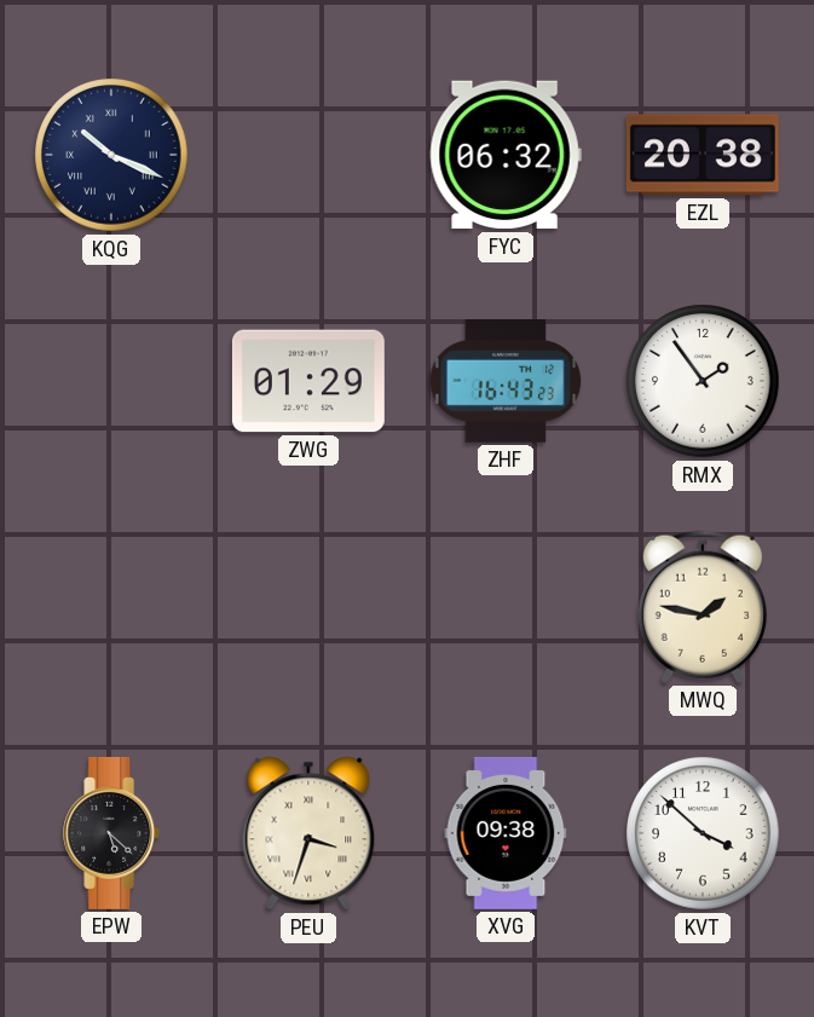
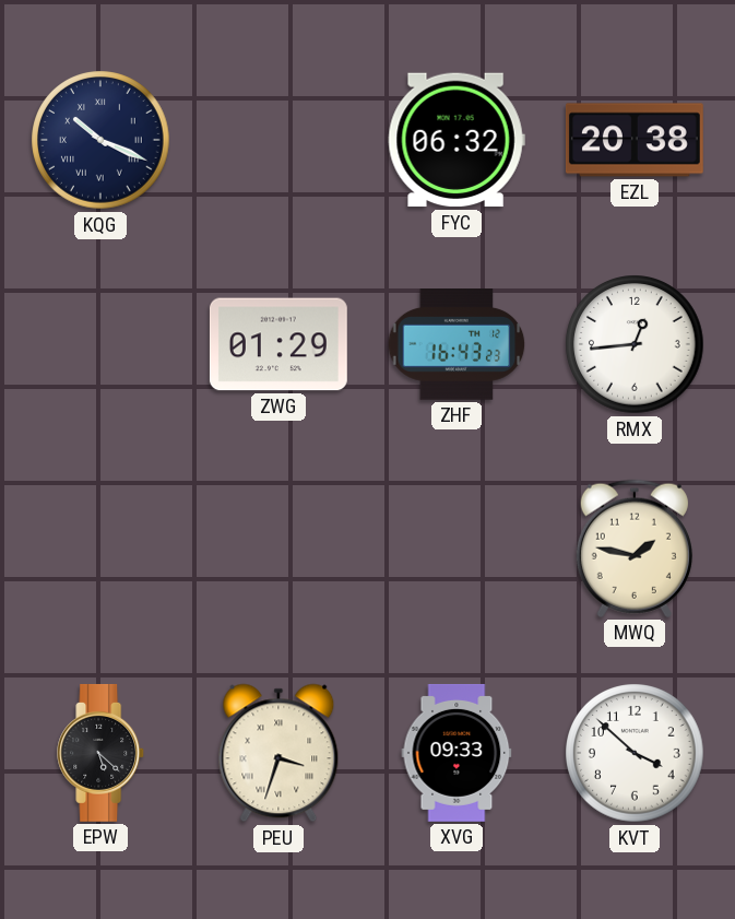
RMX: 1:54 -> 12:44
XVG: 09:38 -> 09:33
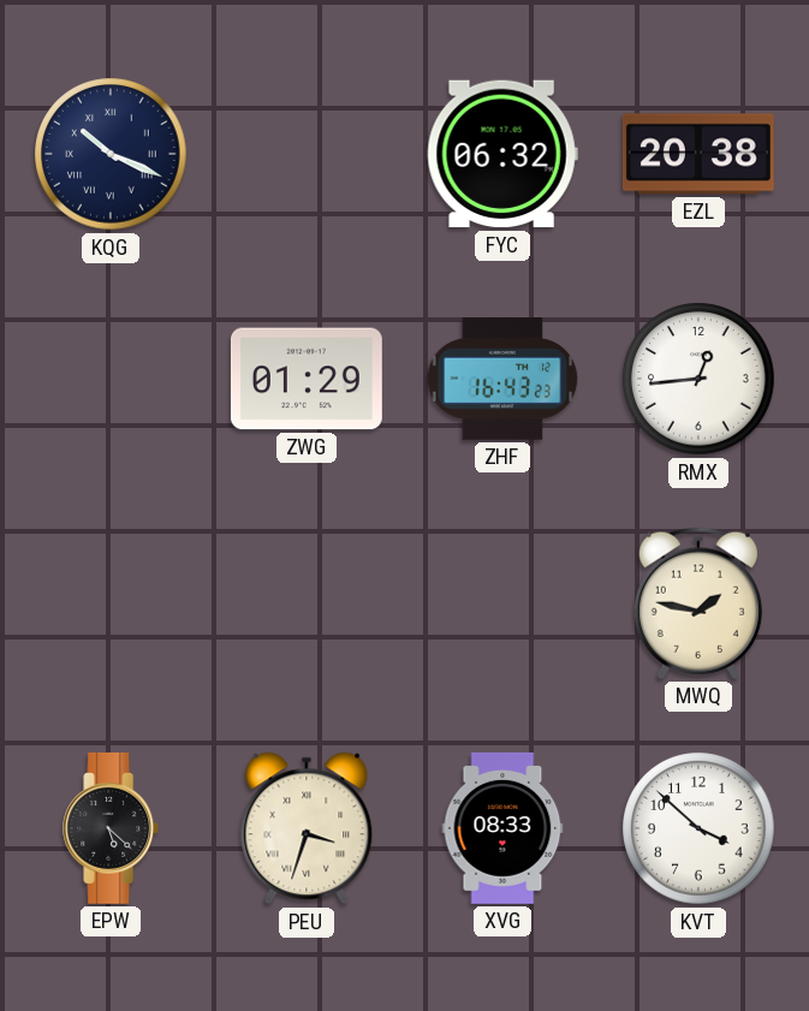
XVG: 09:33 -> 08:33
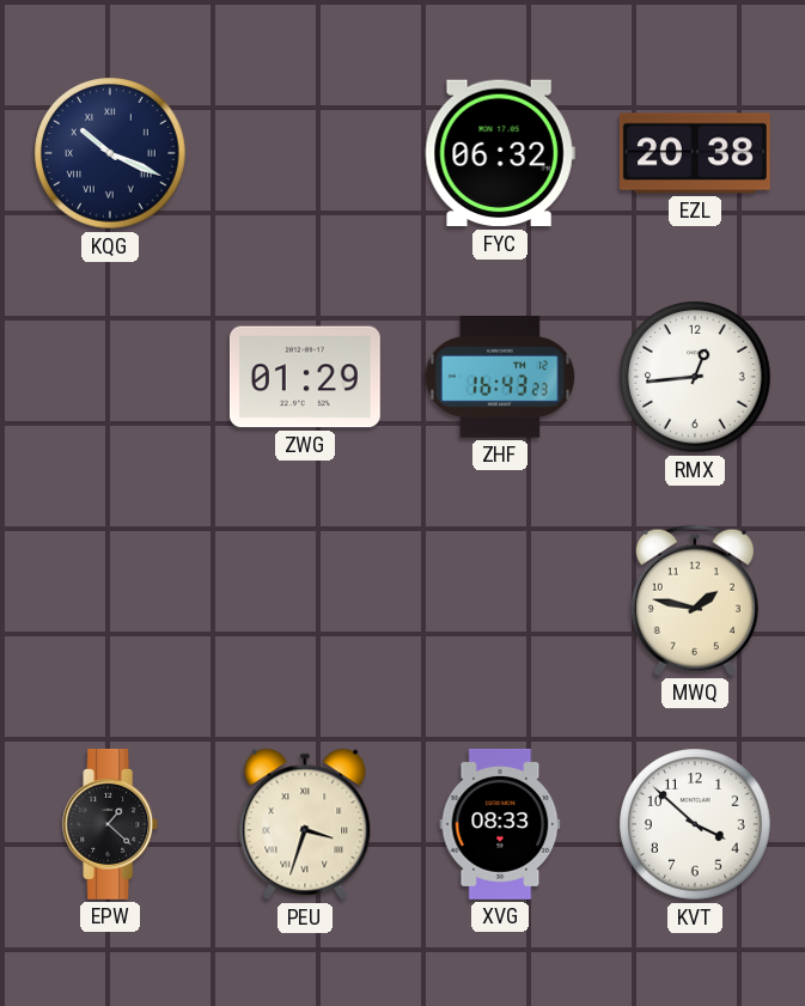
EPW: 5:22 -> 1:22
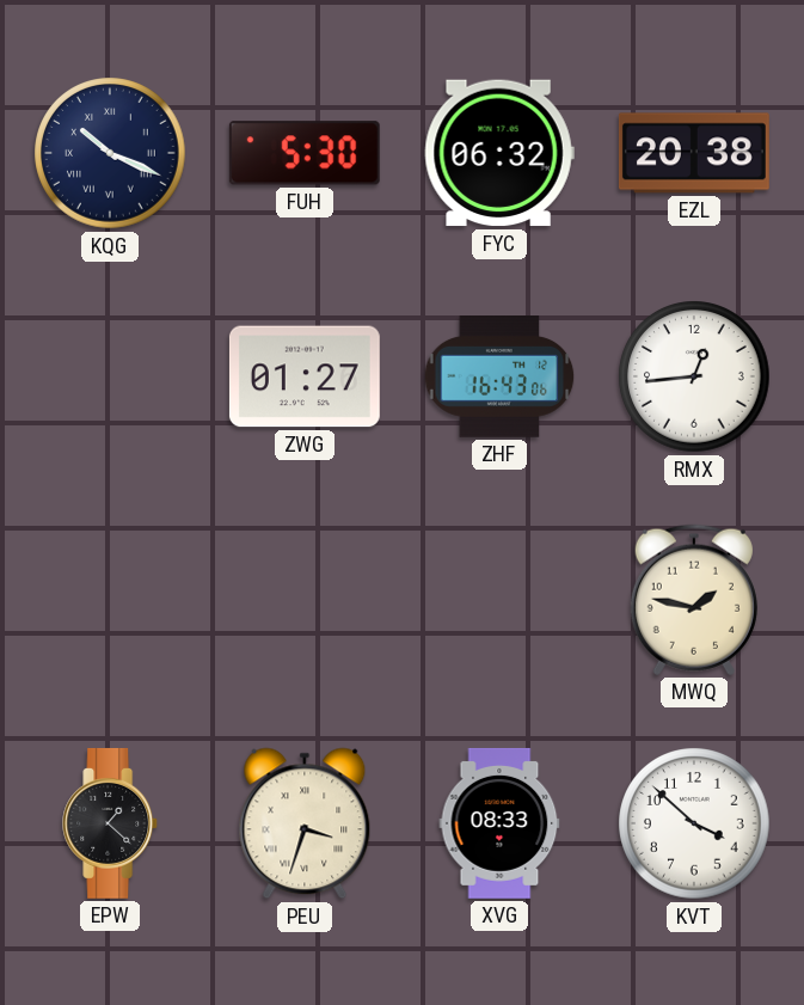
FUH: none -> 5:30
ZWG: 01:29 -> 01:27
ZHF: 16:43:23 -> 16:43:06
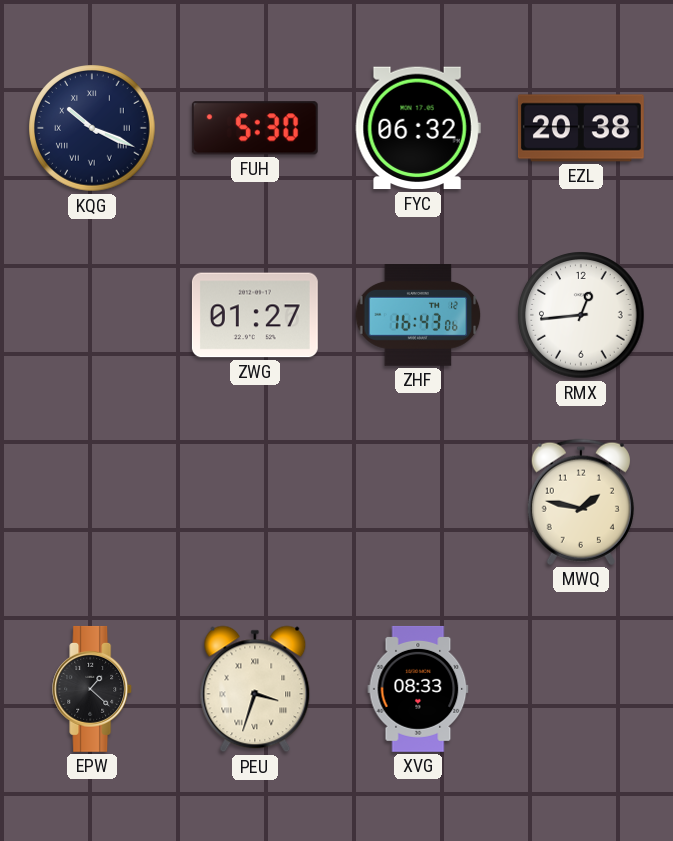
KVT: 3:52 -> none
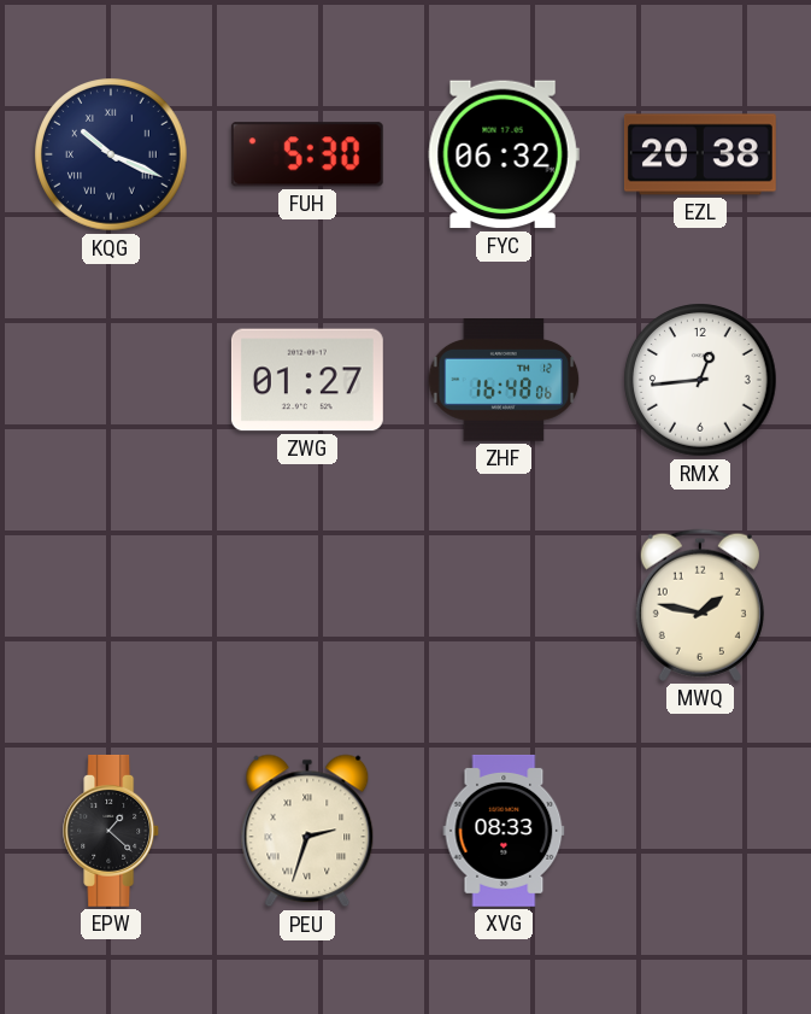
ZHF: 16:43 -> 16:48
PEU: 3:33 -> 2:33
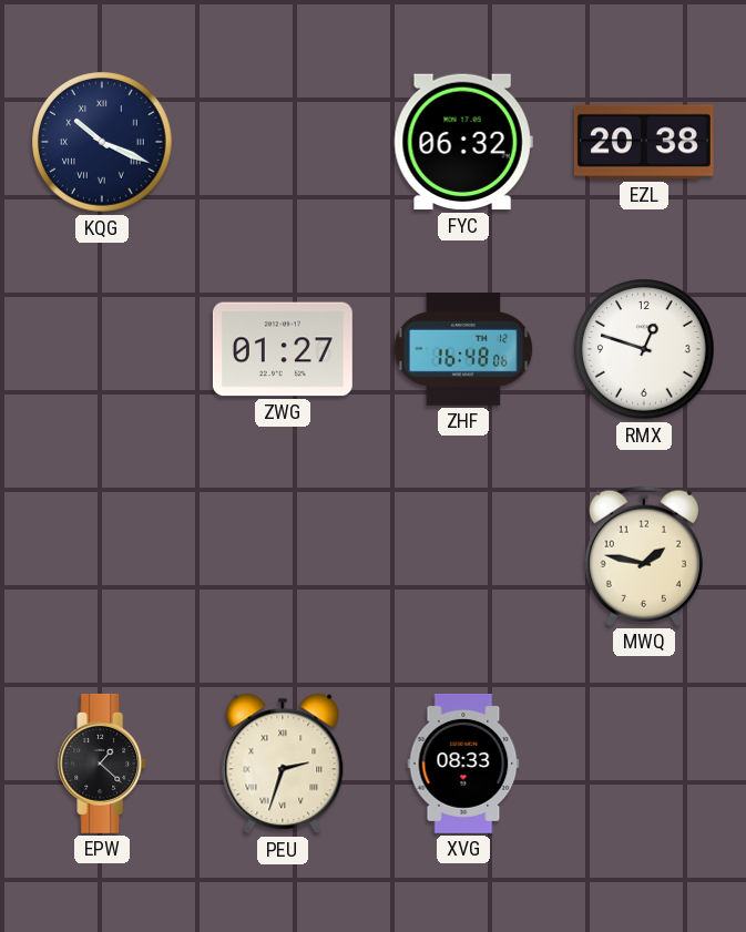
FUH: 5:30 -> none
RMX: 12:44 -> 12:48
